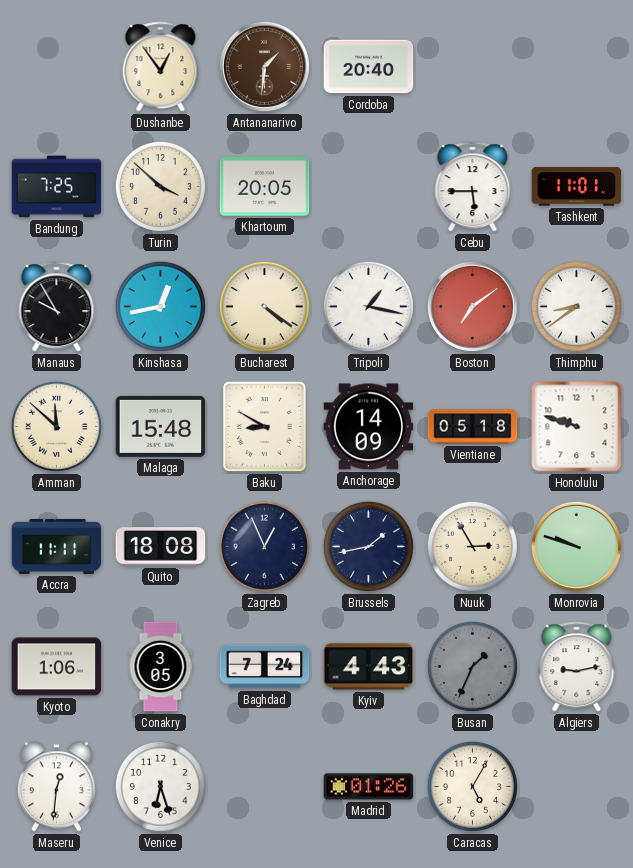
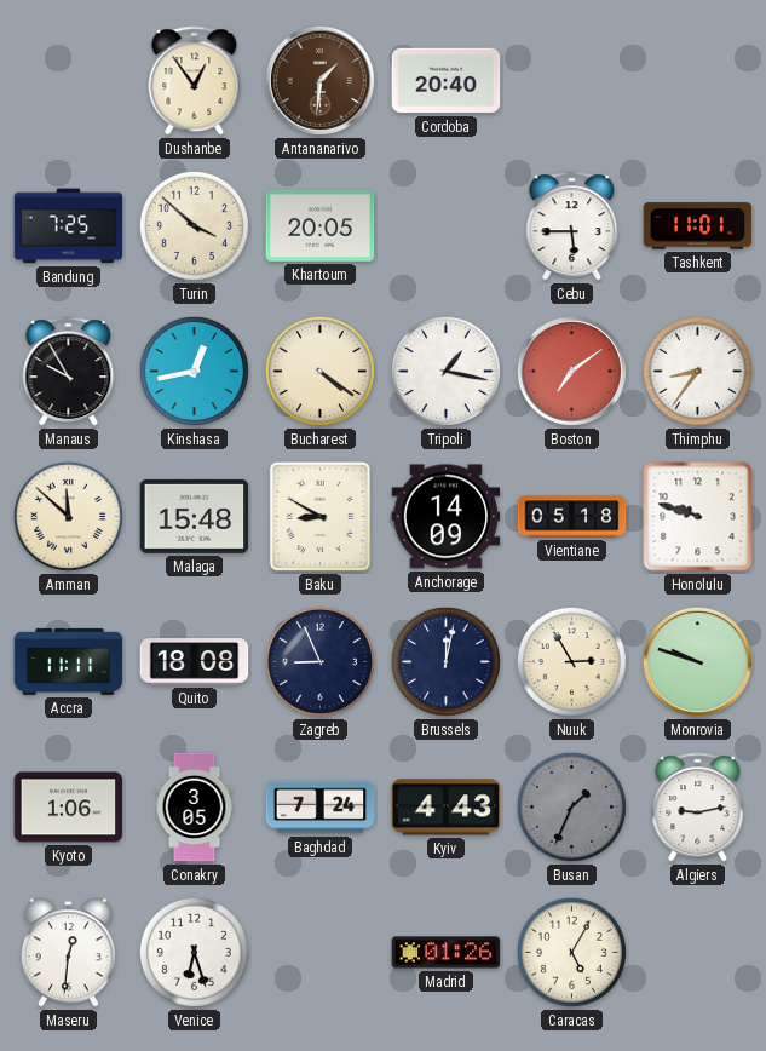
Thimphu: 8:39 -> 8:36
Zagreb: 12:56 -> 8:56
Brussels: 1:43 -> 12:02
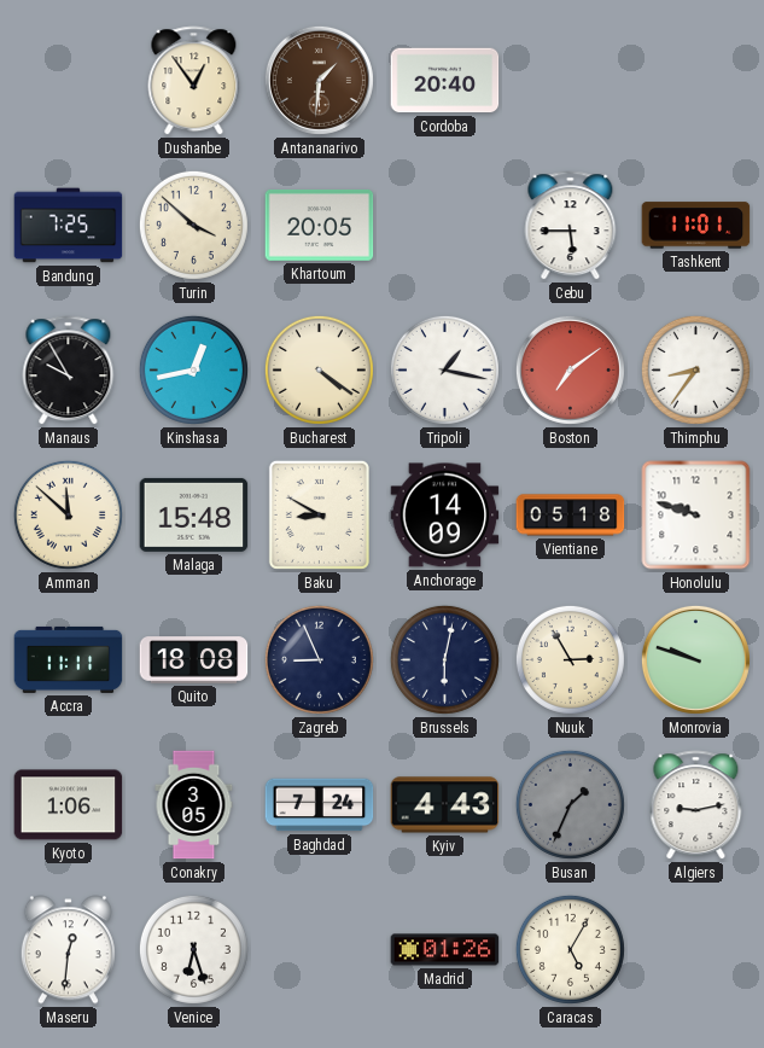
Brussels: 12:02 -> 6:02
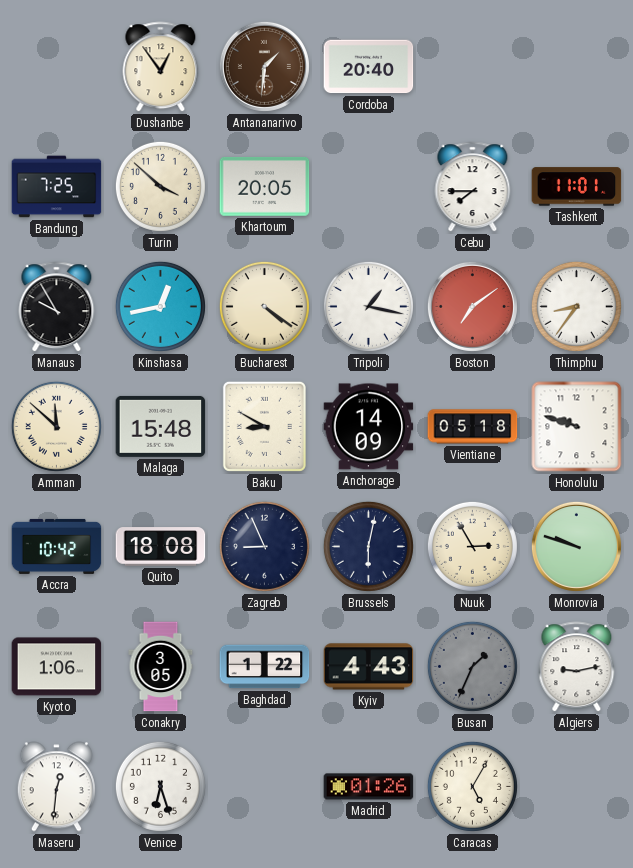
Cebu: 5:45 -> 7:45
Accra: 11:11 -> 10:42
Baghdad: 7:24 -> 1:22
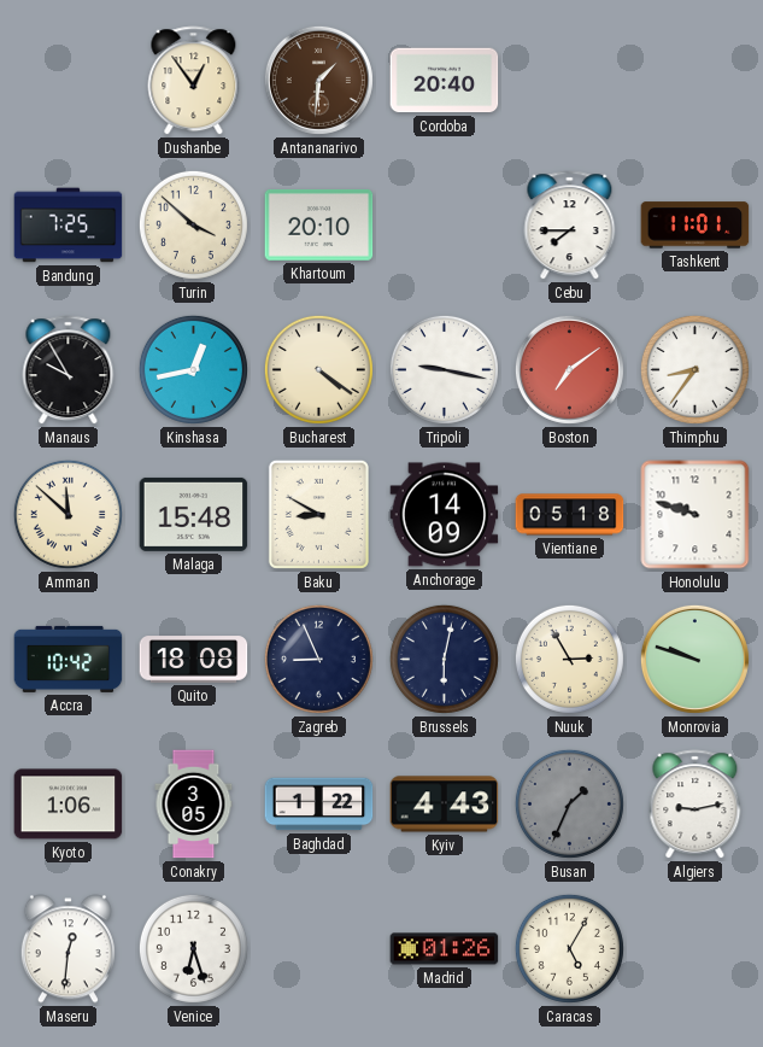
Khartoum: 20:05 -> 20:10
Tripoli: 1:17 -> 9:17
